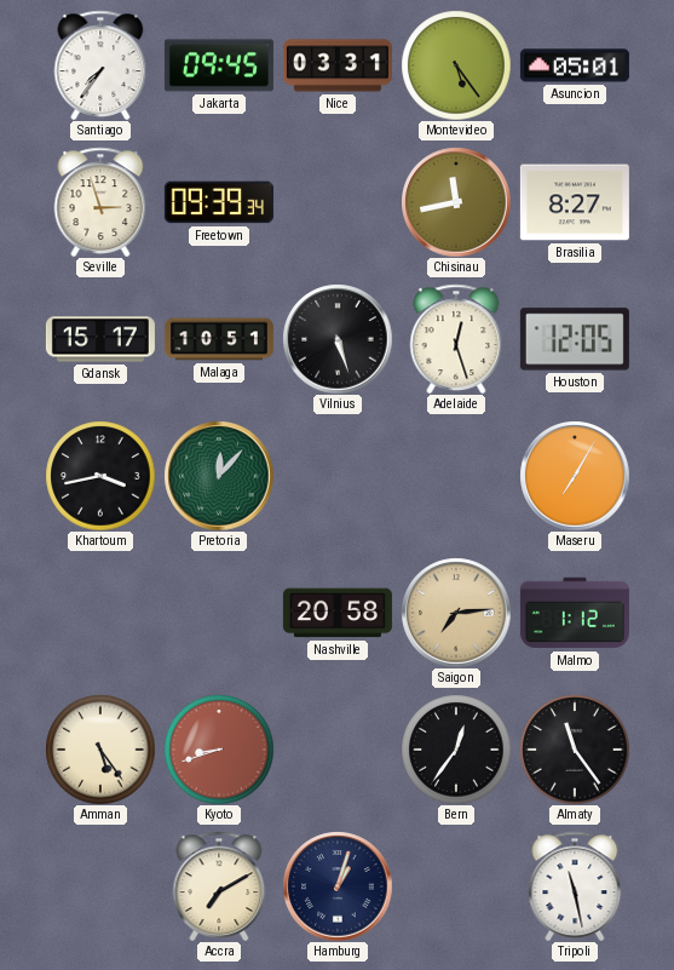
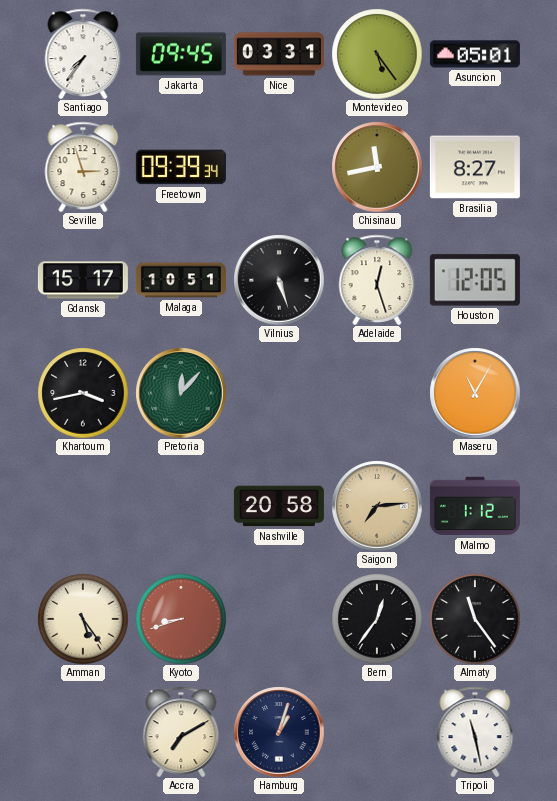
Maseru: 7:05 -> 11:05
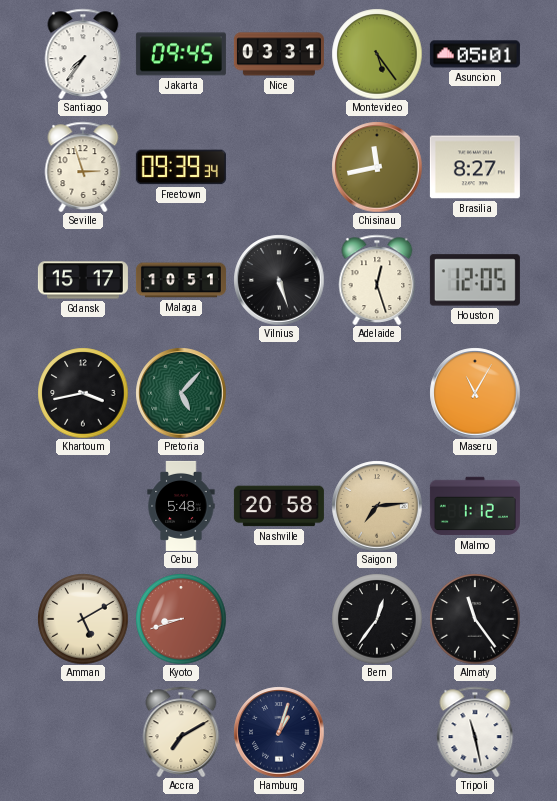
Pretoria: 12:07 -> 5:07
Cebu: none -> 5:48
Amman: 5:24 -> 5:10
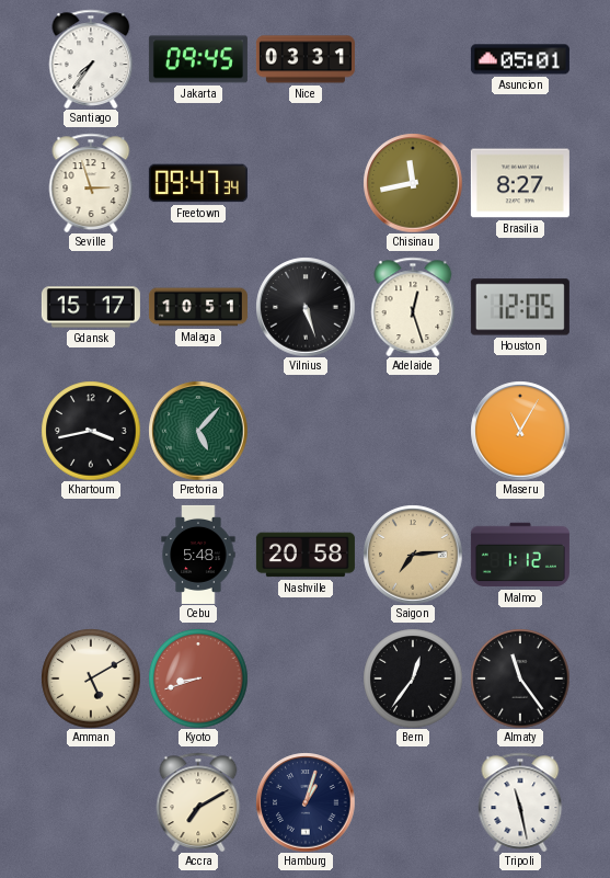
Montevideo: 5:24 -> none
Freetown: 09:39 -> 09:47
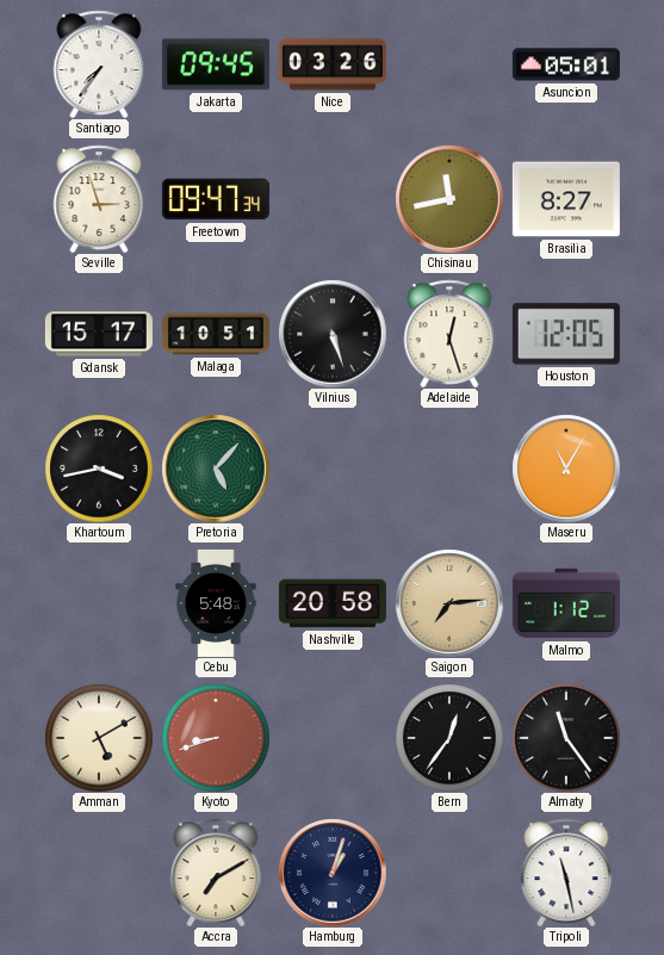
Nice: 03:31 -> 03:26
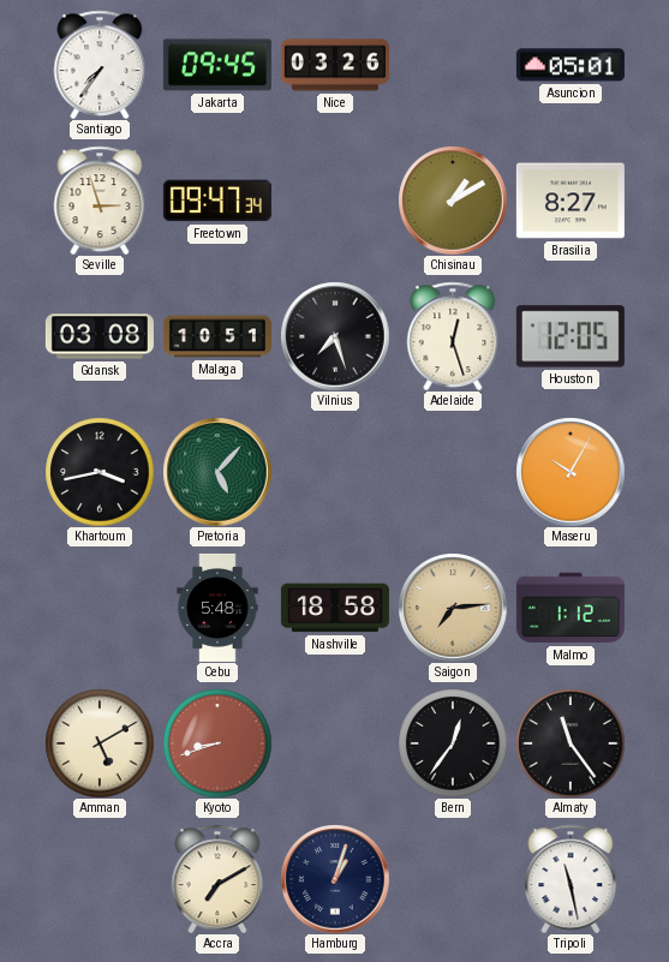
Chisinau: 11:43 -> 1:10
Gdansk: 15:17 -> 03:08
Vilnius: 5:27 -> 7:27
Maseru: 11:05 -> 10:05
Nashville: 20:58 -> 18:58
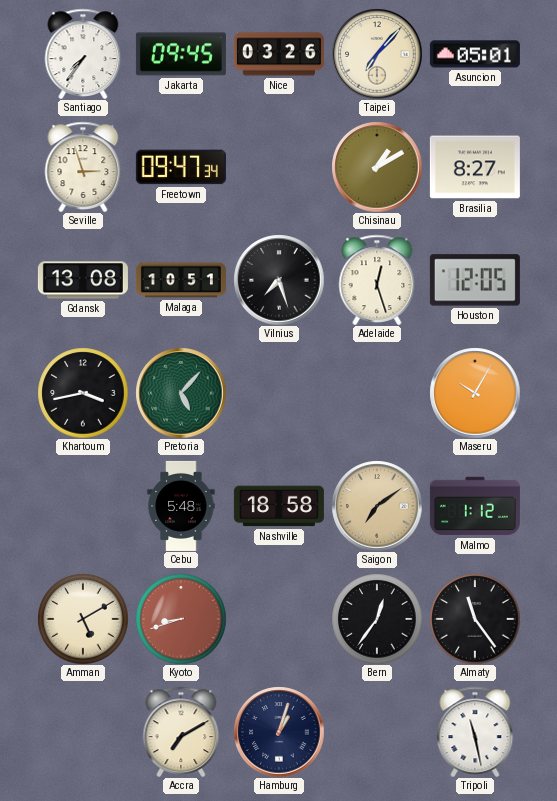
Taipei: none -> 7:07
Gdansk: 03:08 -> 13:08
Saigon: 7:14 -> 7:09
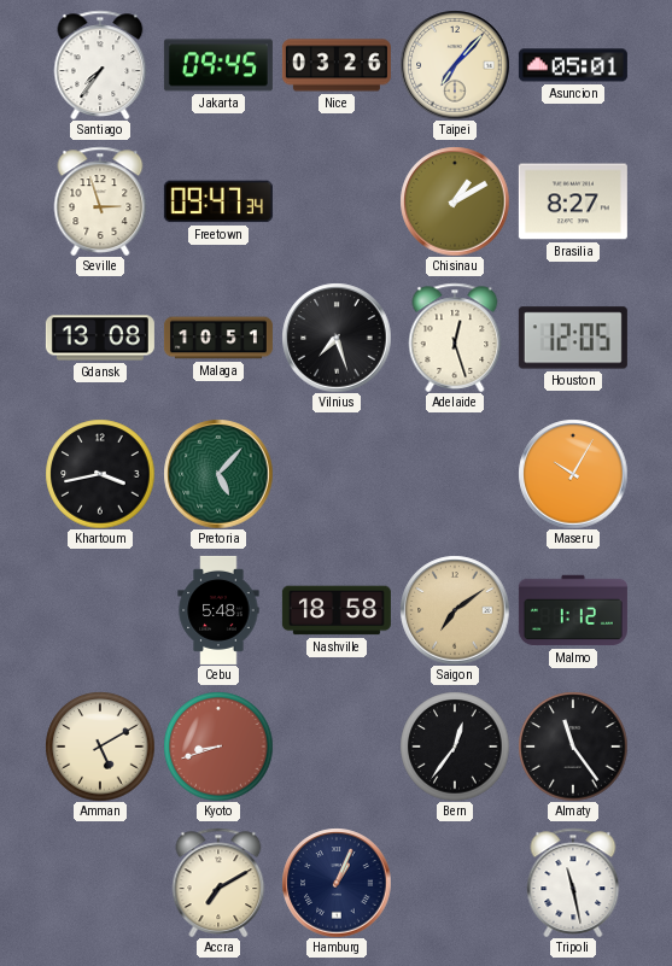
Hamburg: 1:03 -> 1:04
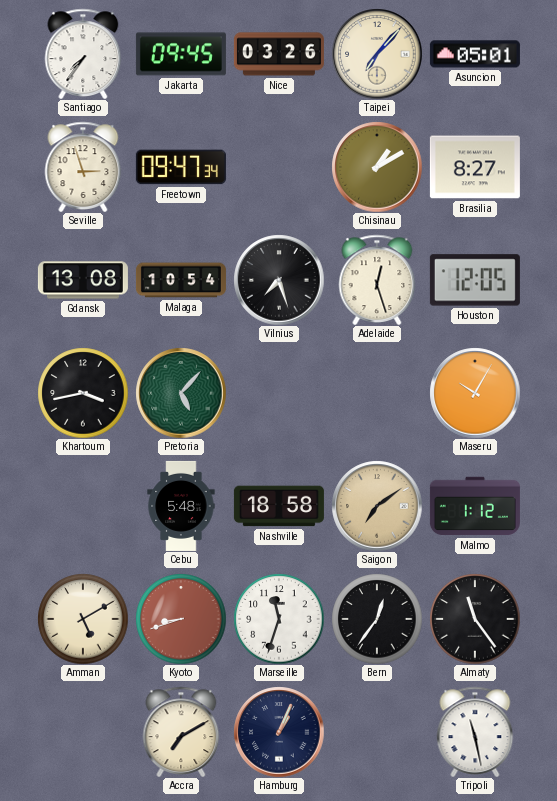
Malaga: 10:51 -> 10:54
Marseille: none -> 11:33
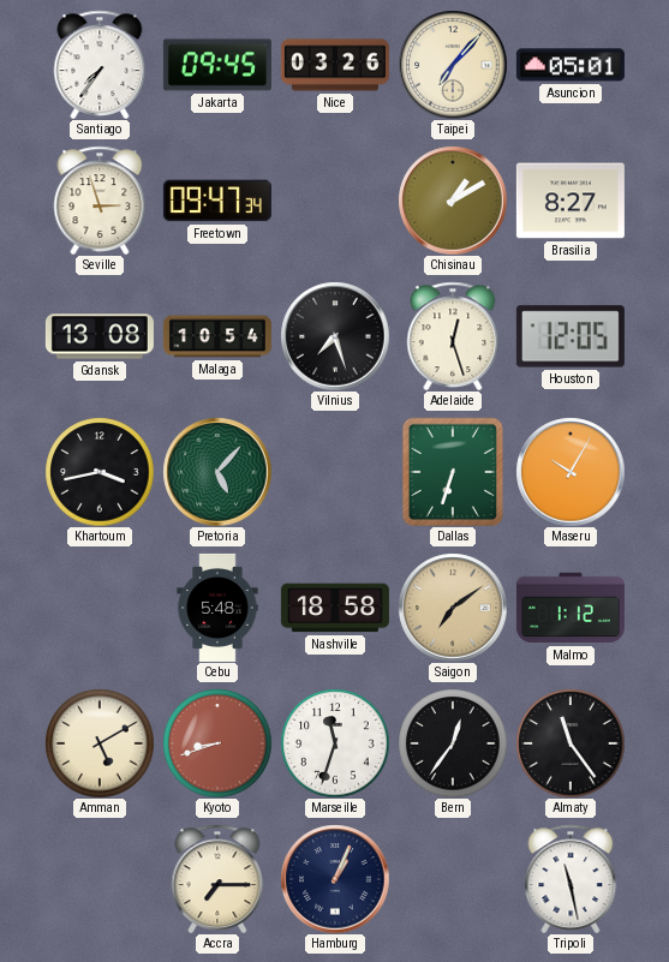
Dallas: none -> 6:33
Accra: 7:10 -> 7:15
